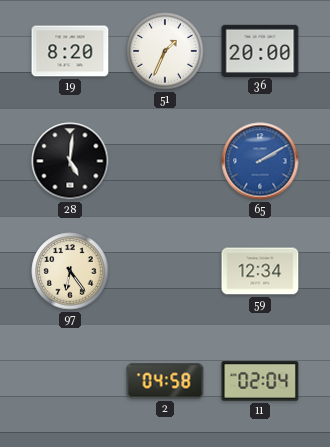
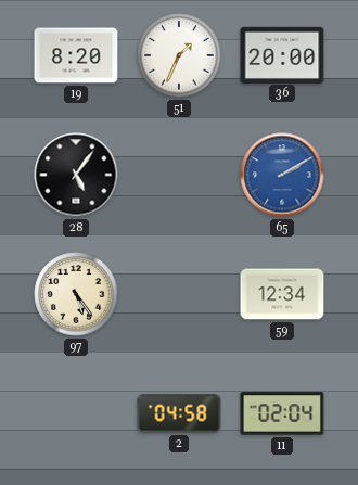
28: 5:01 -> 5:06
97: 6:24 -> 5:24
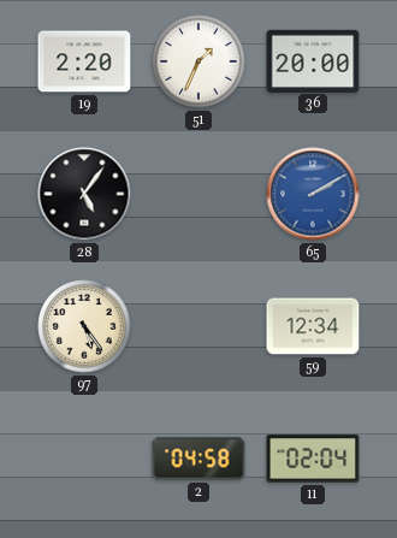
19: 8:20 -> 2:20
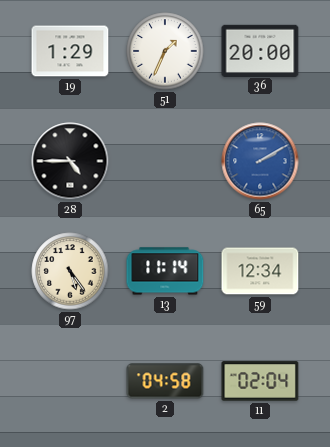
19: 2:20 -> 1:29
28: 5:06 -> 4:45
13: none -> 11:14
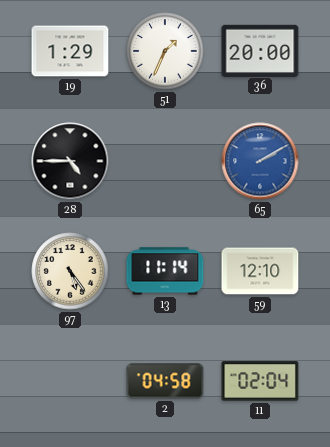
59: 12:34 -> 12:10
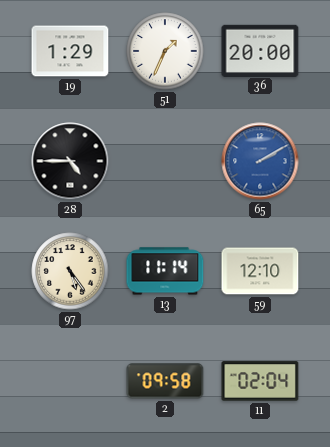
2: 04:58 -> 09:58
